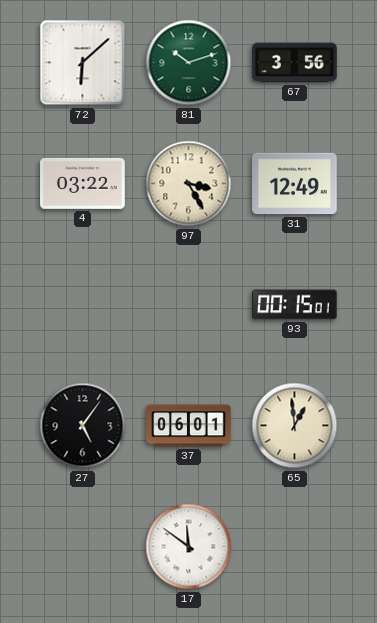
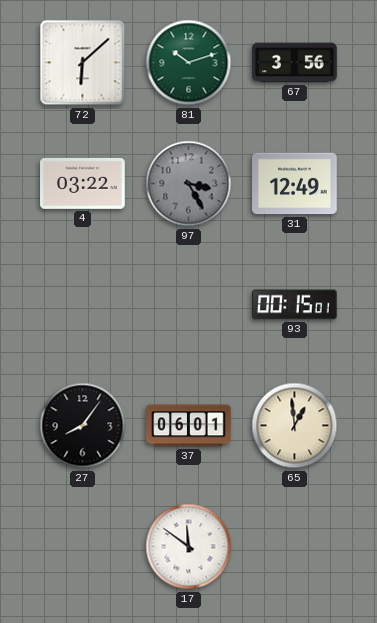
97 dial: cream -> grey
27: 5:06 -> 8:06
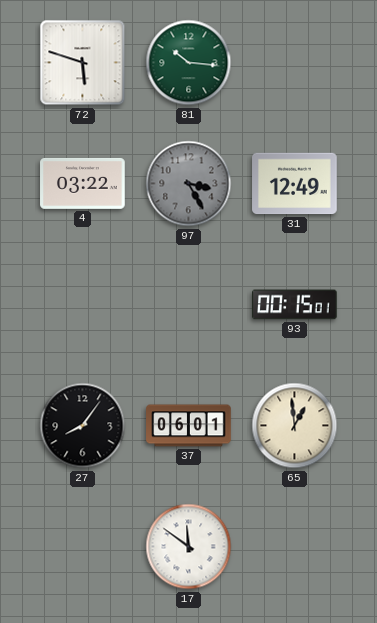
72: 6:08 -> 5:48
81: 10:12 -> 10:16
67: 3:56 -> none
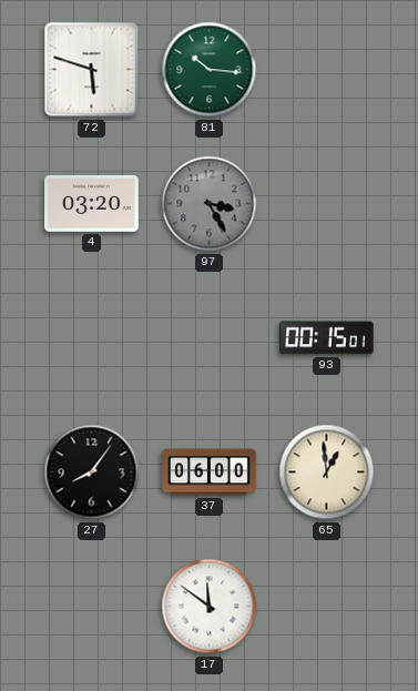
4: 03:22 -> 03:20
31: 12:49 -> none
37: 06:01 -> 06:00
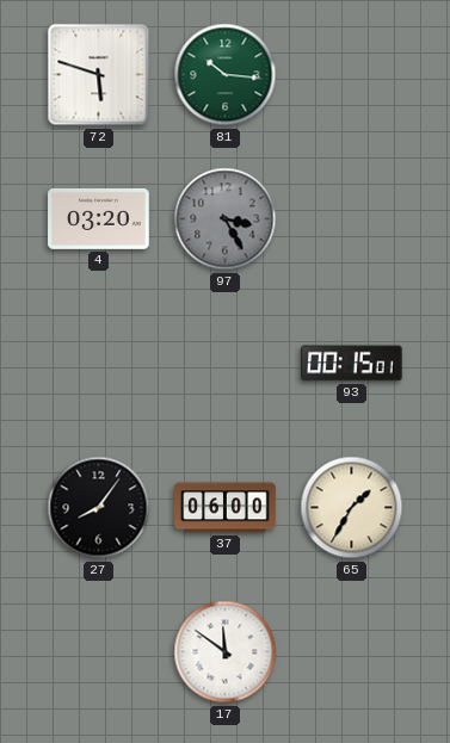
65: 12:59 -> 1:35
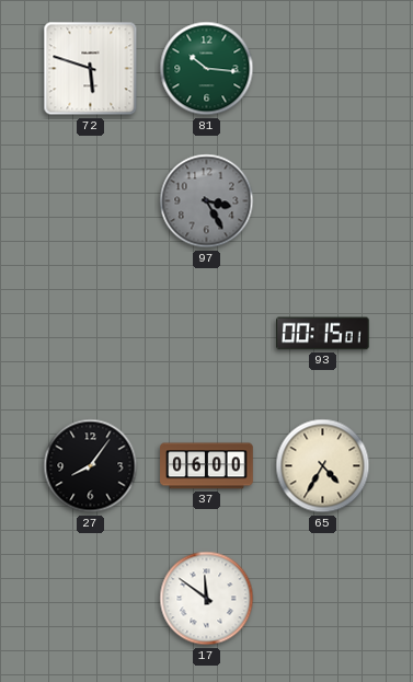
4: 03:20 -> none
65: 1:35 -> 4:35
